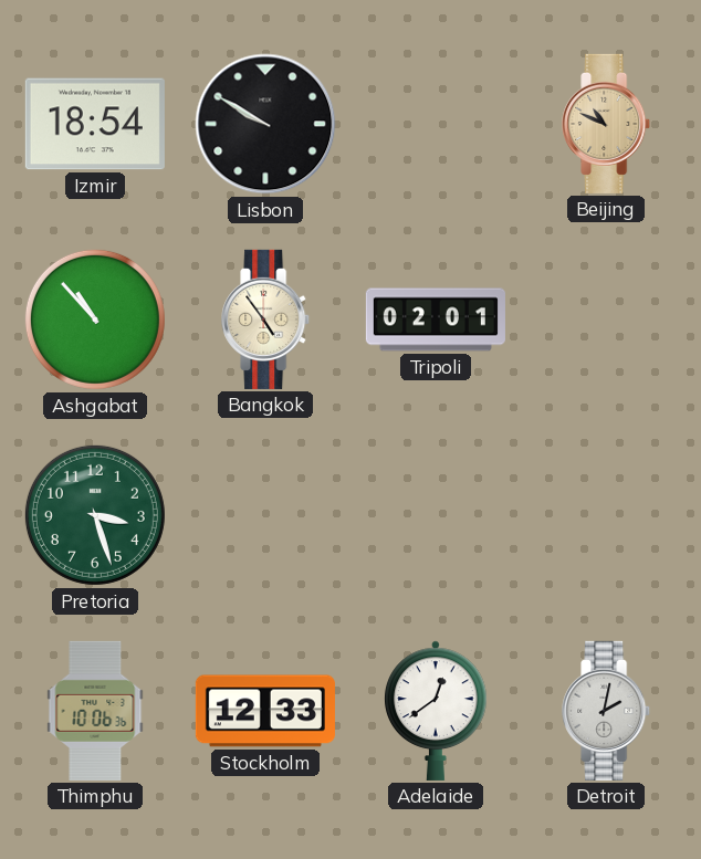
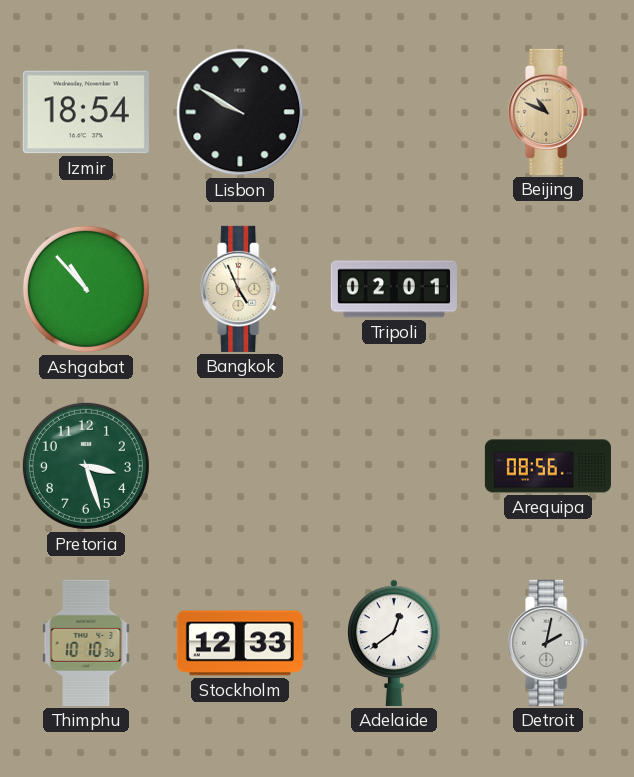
Bangkok: 4:54 -> 4:56
Arequipa: none -> 08:56
Thimphu: 10:06 -> 10:10
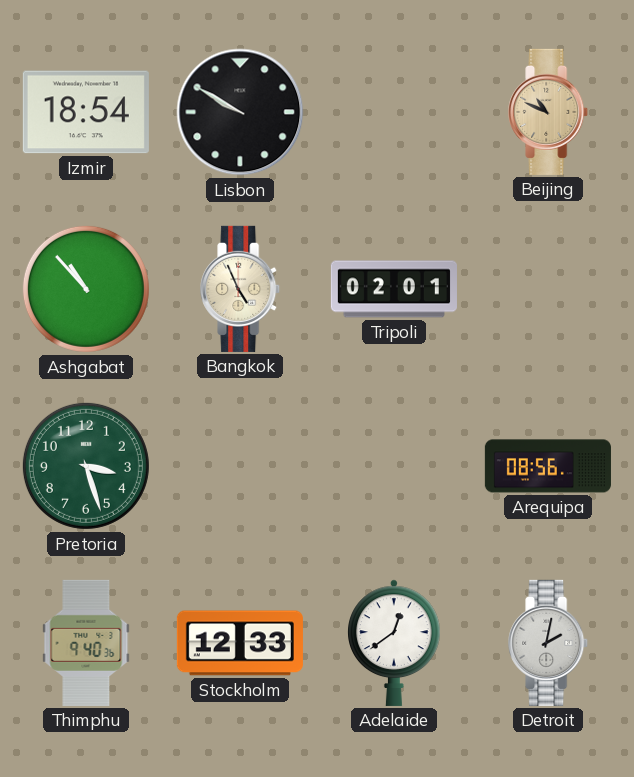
Thimphu: 10:10 -> 9:40
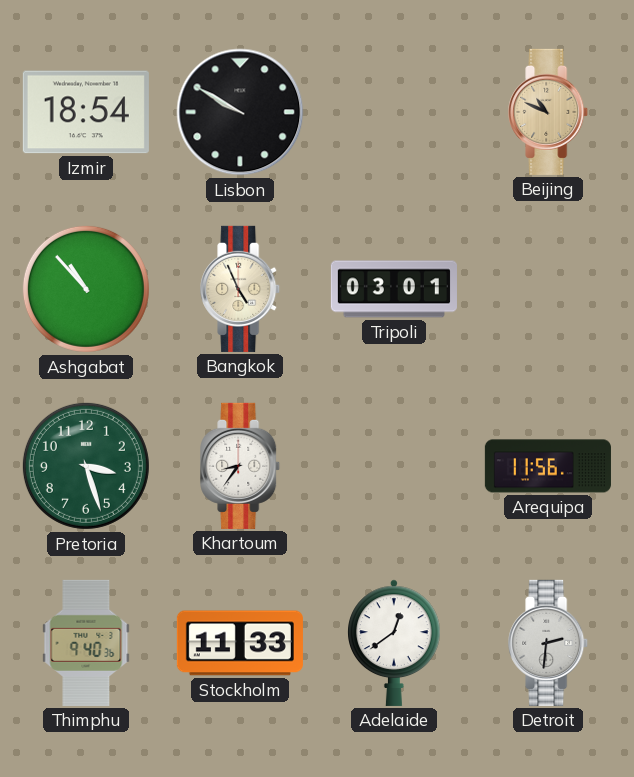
Tripoli: 02:01 -> 03:01
Khartoum: none -> 8:36
Arequipa: 08:56 -> 11:56
Stockholm: 12:33 -> 11:33
Detroit: 2:02 -> 2:31
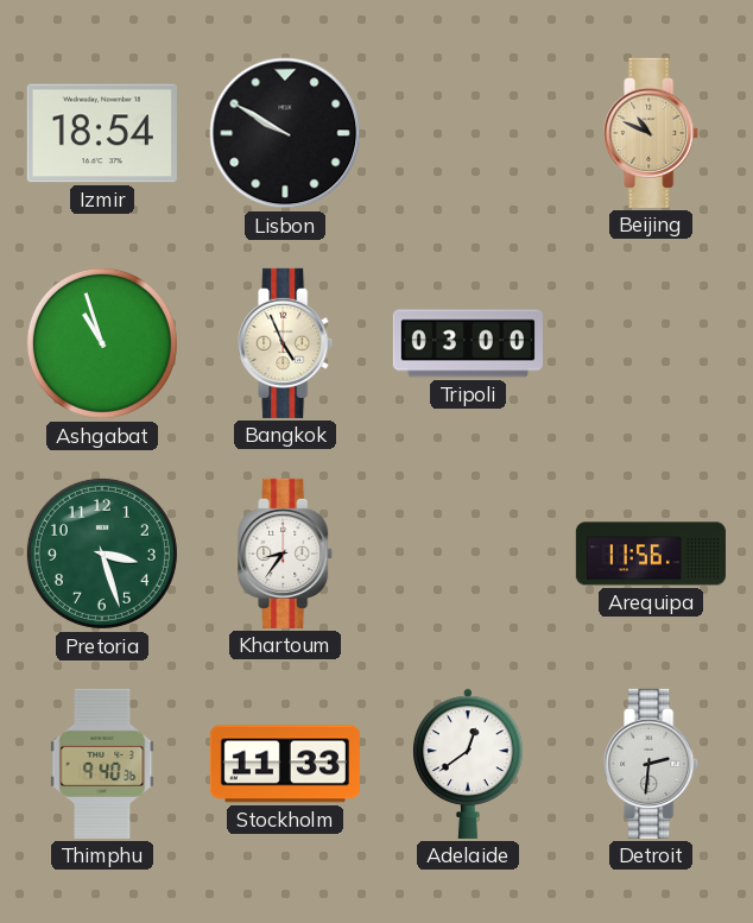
Ashgabat: 10:53 -> 10:57
Tripoli: 03:01 -> 03:00
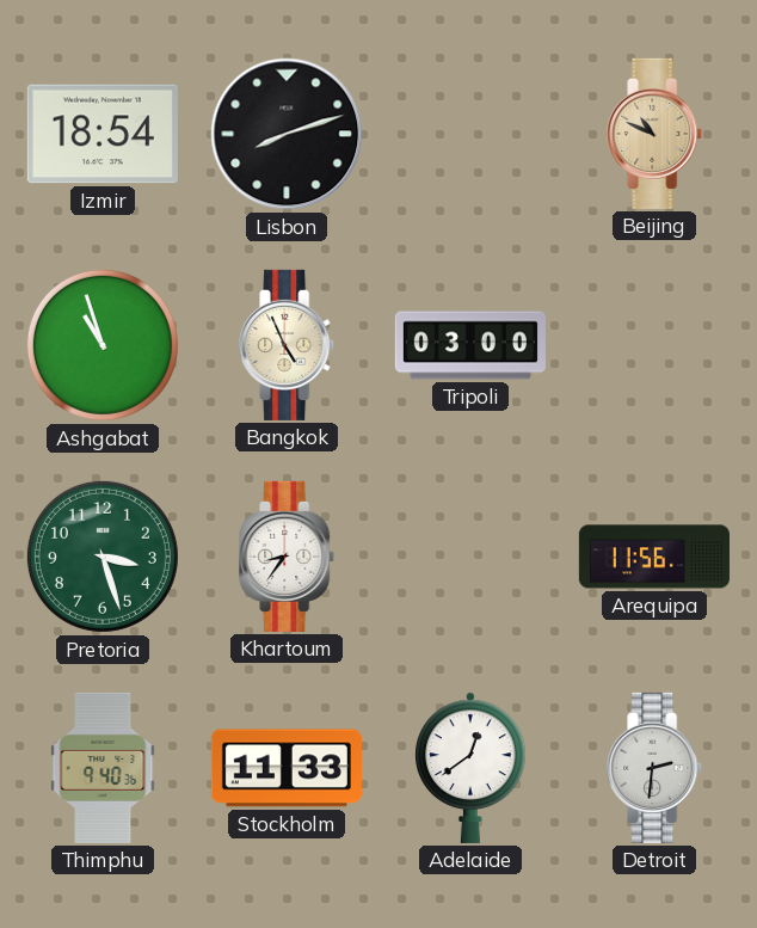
Lisbon: 9:50 -> 8:12
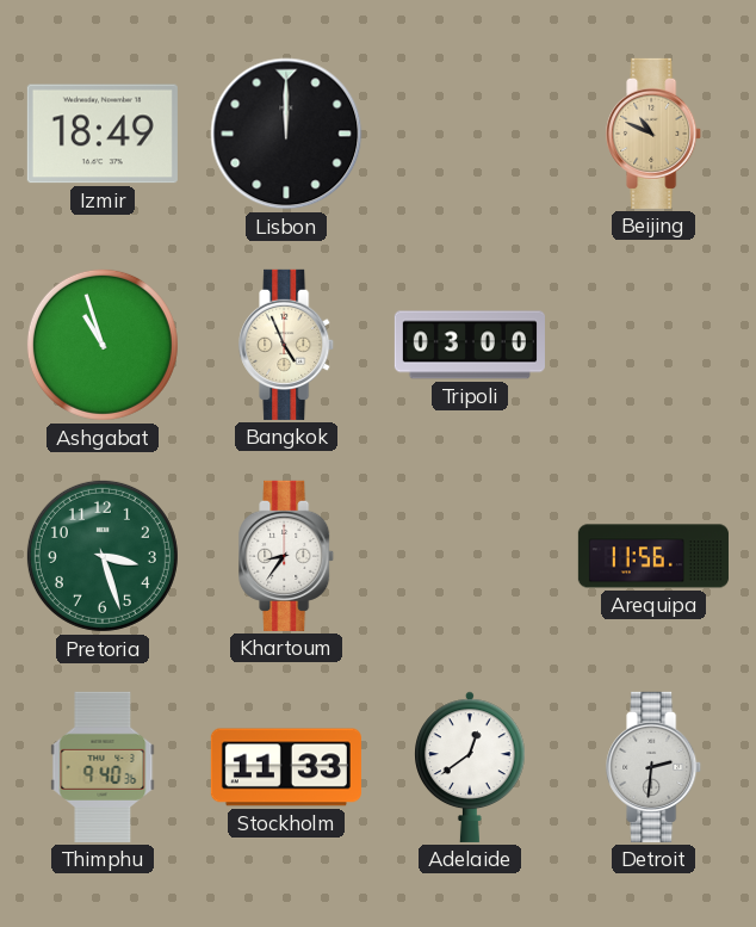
Izmir: 18:54 -> 18:49
Lisbon: 8:12 -> 12:00
